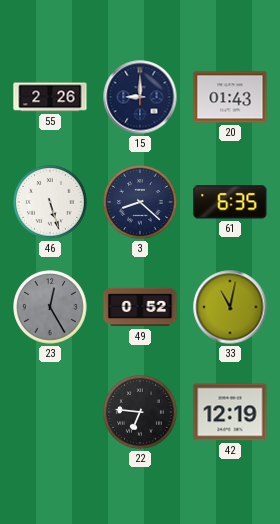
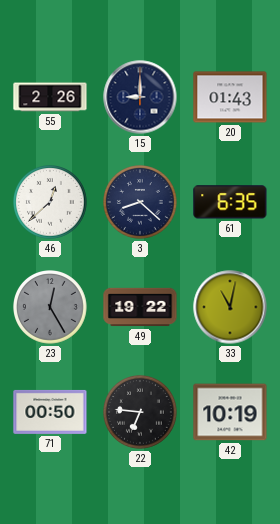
46: 5:27 -> 12:38
49: 0:52 -> 19:22
71: none -> 00:50
42: 12:19 -> 10:19
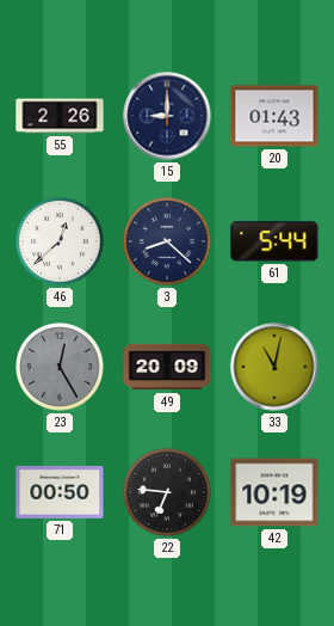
61: 6:35 -> 5:44
49: 19:22 -> 20:09
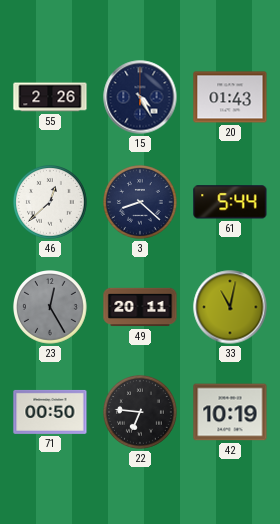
15: 9:00 -> 4:25
49: 20:09 -> 20:11
